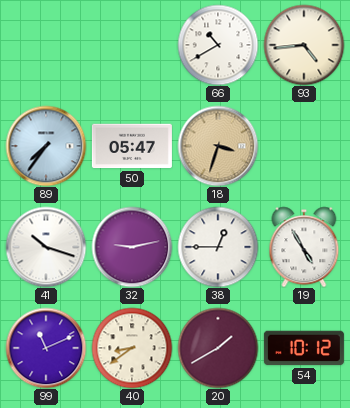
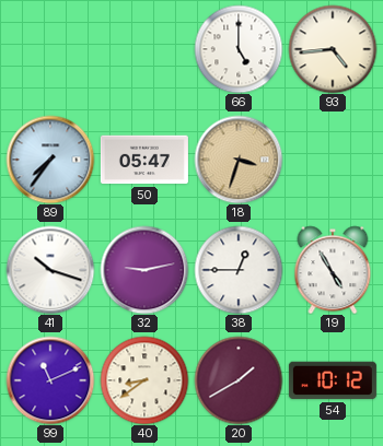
66: 10:40 -> 5:00
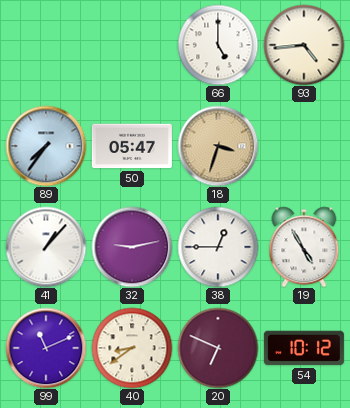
41: 10:18 -> 1:07
20: 1:40 -> 6:49
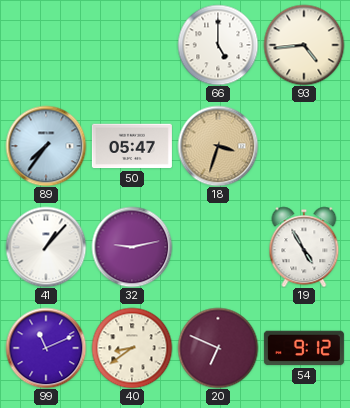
38: 12:45 -> none
54: 10:12 -> 9:12
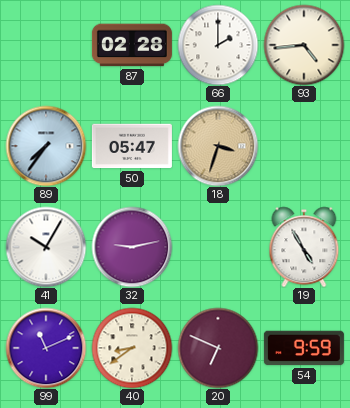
87: none -> 02:28
66: 5:00 -> 2:00
41: 1:07 -> 10:05
54: 9:12 -> 9:59
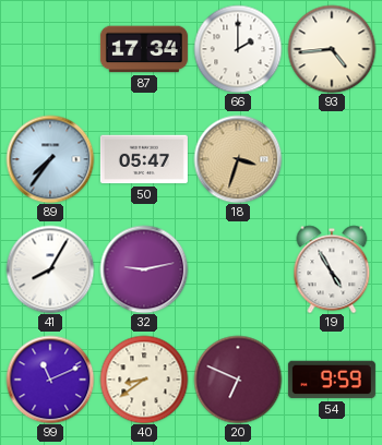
87: 02:28 -> 17:34
41: 10:05 -> 8:05
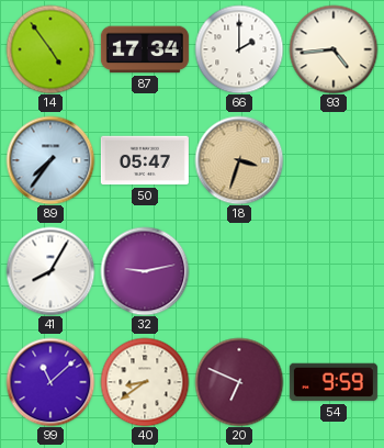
14: none -> 4:54
19: 4:55 -> none
99: 11:11 -> 11:08
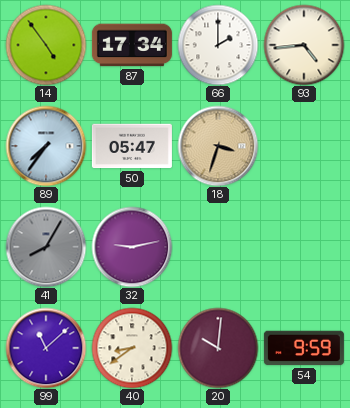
41 dial: white -> grey
20: 6:49 -> 10:01
